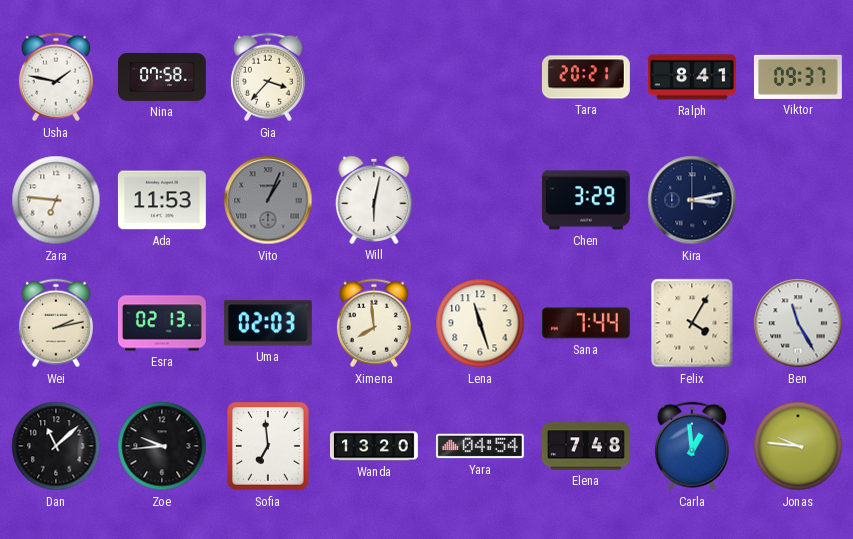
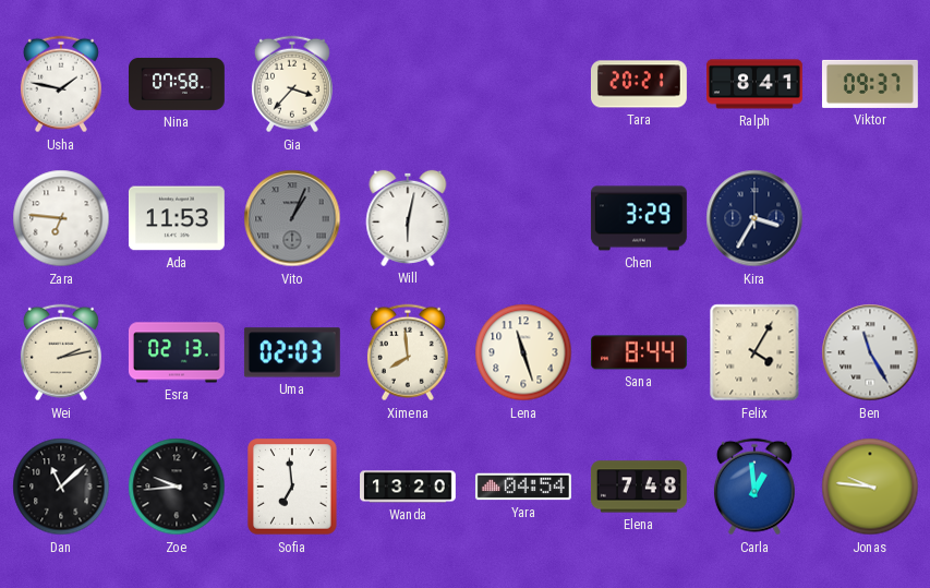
Kira: 3:13 -> 3:35
Sana: 7:44 -> 8:44
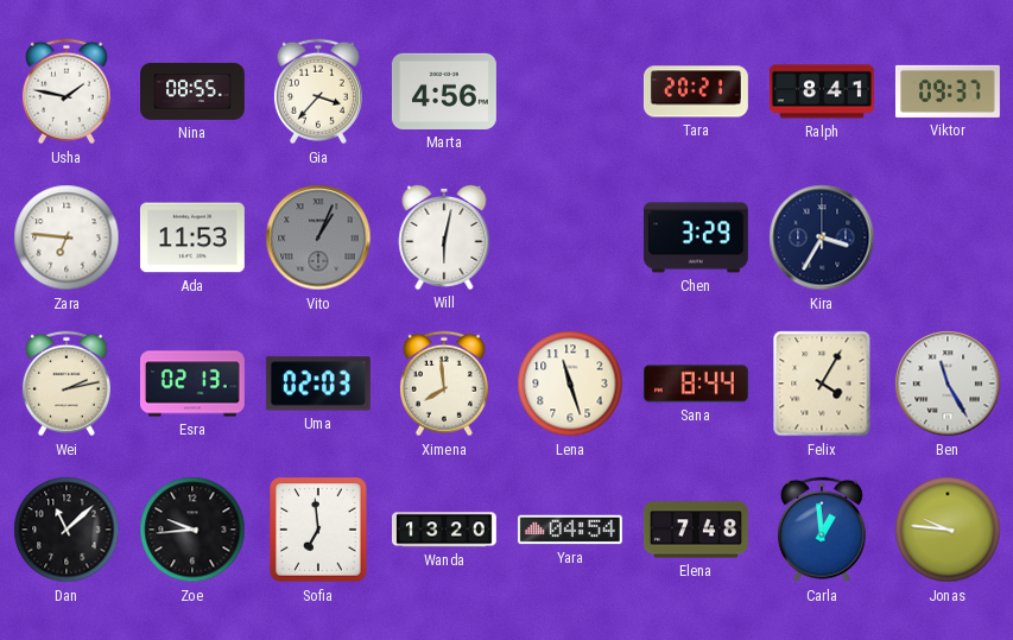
Nina: 07:58 -> 08:55
Marta: none -> 4:56
